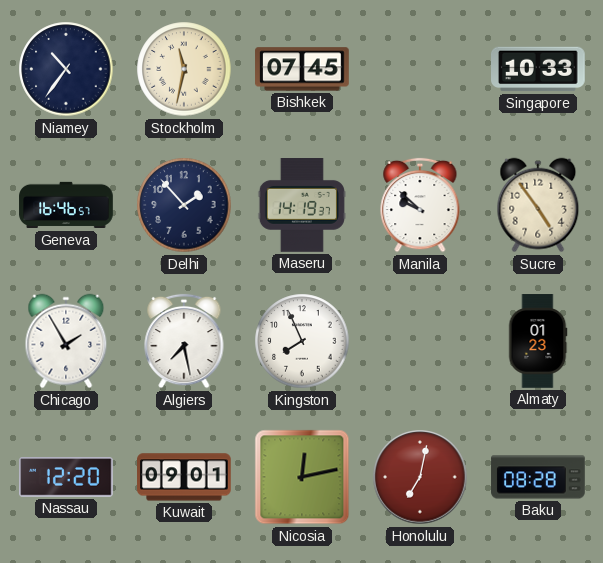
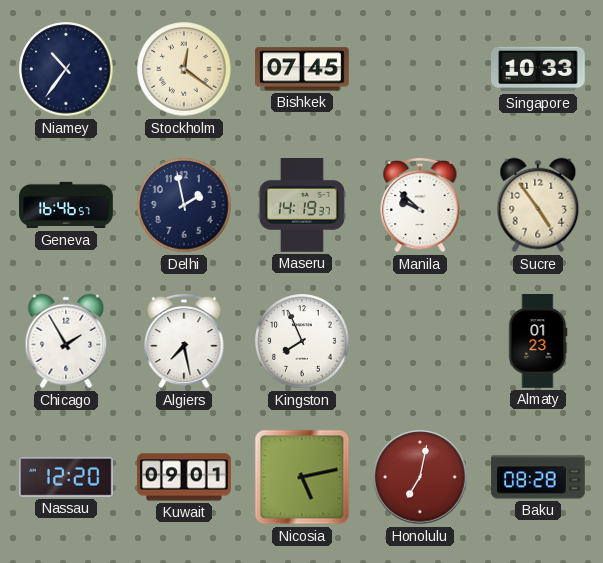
Stockholm: 11:32 -> 12:21
Delhi: 1:53 -> 1:58
Nicosia: 12:13 -> 5:13
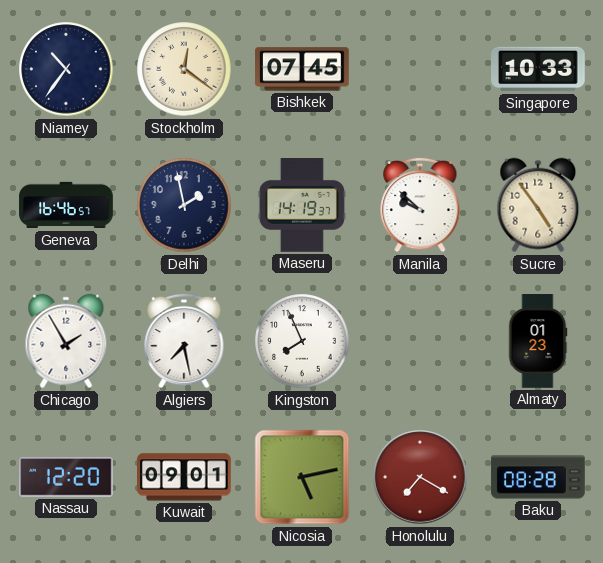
Honolulu: 7:02 -> 7:20
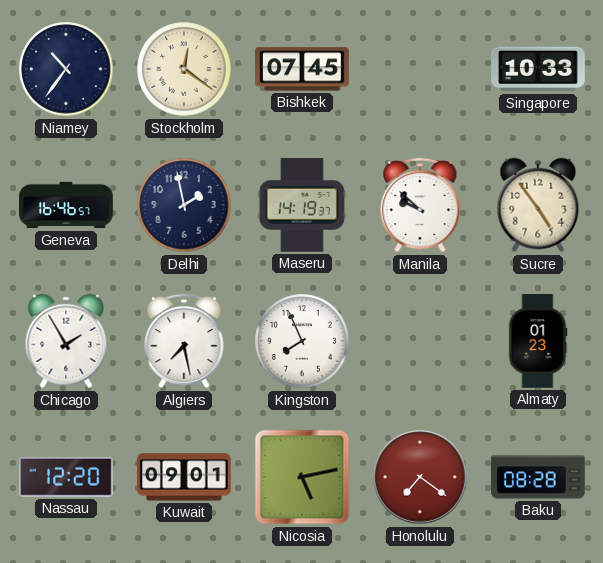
Honolulu: 7:20 -> 7:21
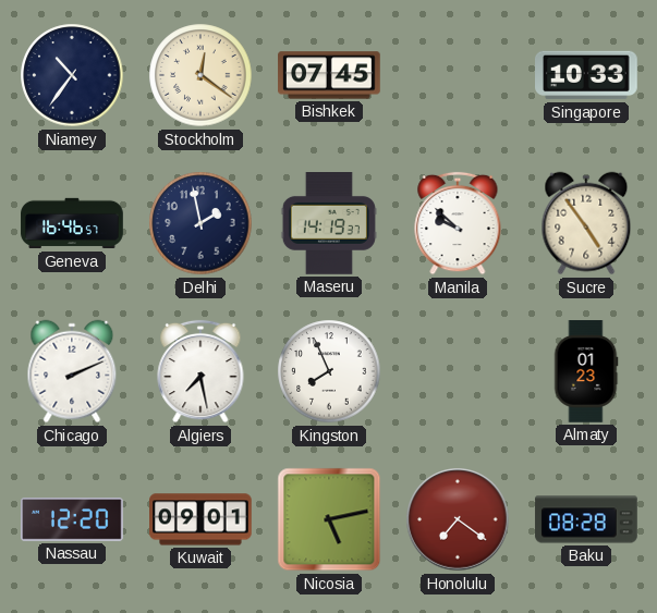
Chicago: 1:55 -> 2:11
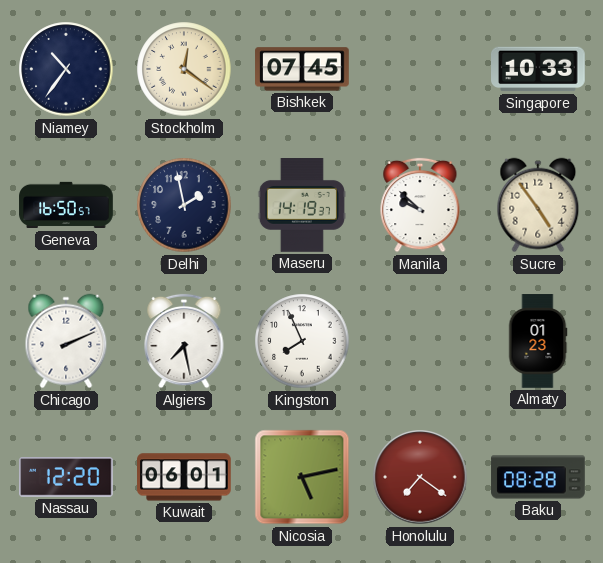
Geneva: 16:46 -> 16:50
Kuwait: 09:01 -> 06:01
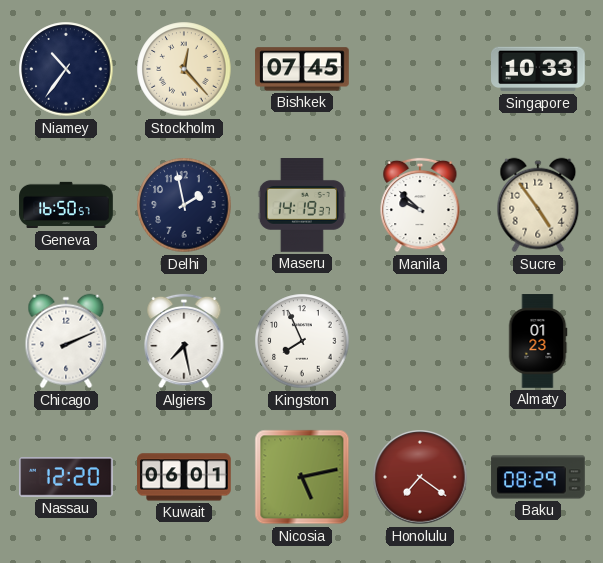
Stockholm: 12:21 -> 12:23
Baku: 08:28 -> 08:29
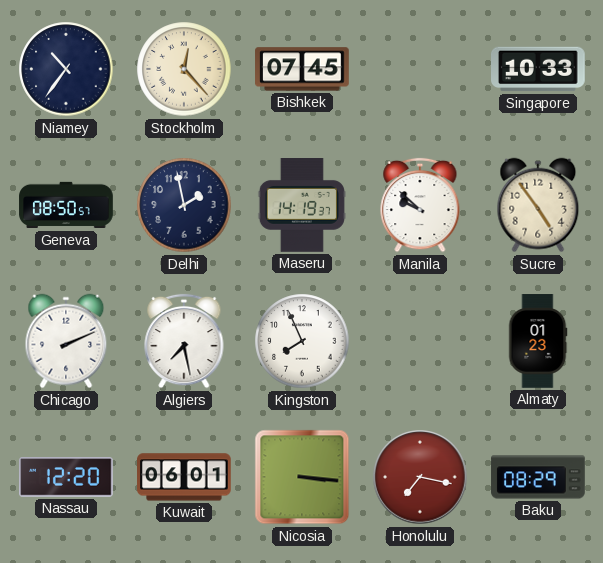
Geneva: 16:50 -> 08:50
Nicosia: 5:13 -> 3:16
Honolulu: 7:21 -> 7:17
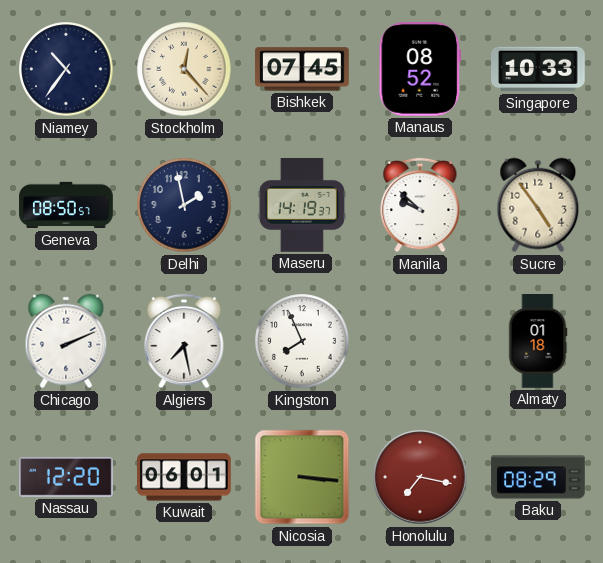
Manaus: none -> 08:52
Almaty: 01:23 -> 01:18
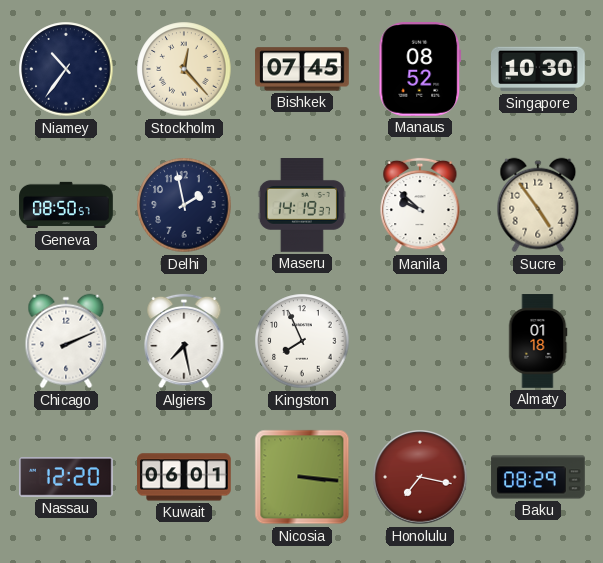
Singapore: 10:33 -> 10:30
